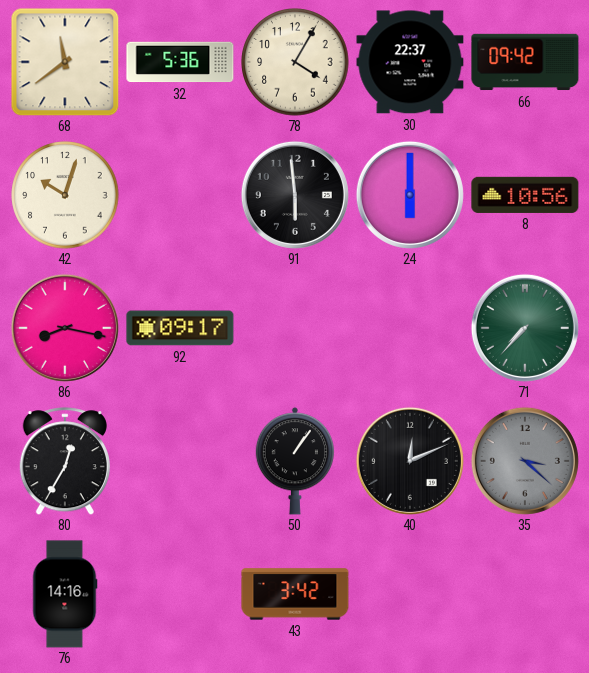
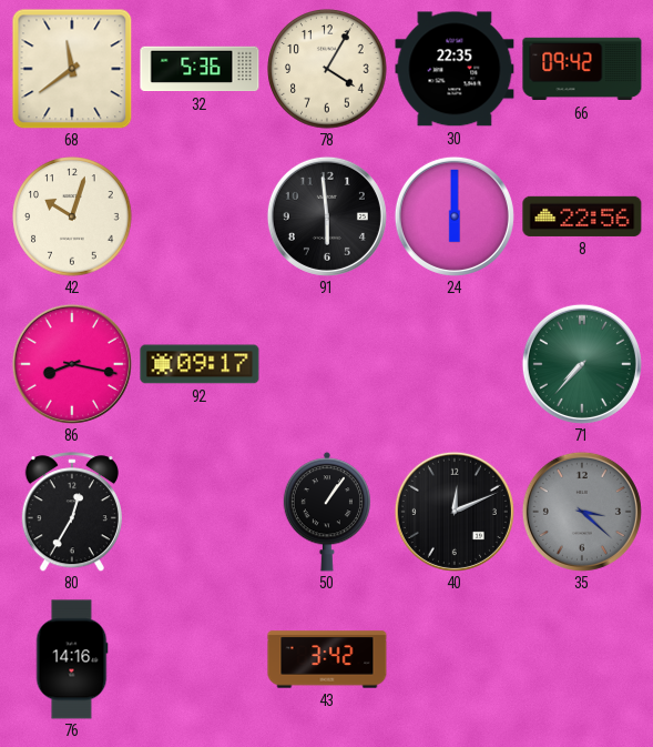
30: 22:37 -> 22:35
8: 10:56 -> 22:56
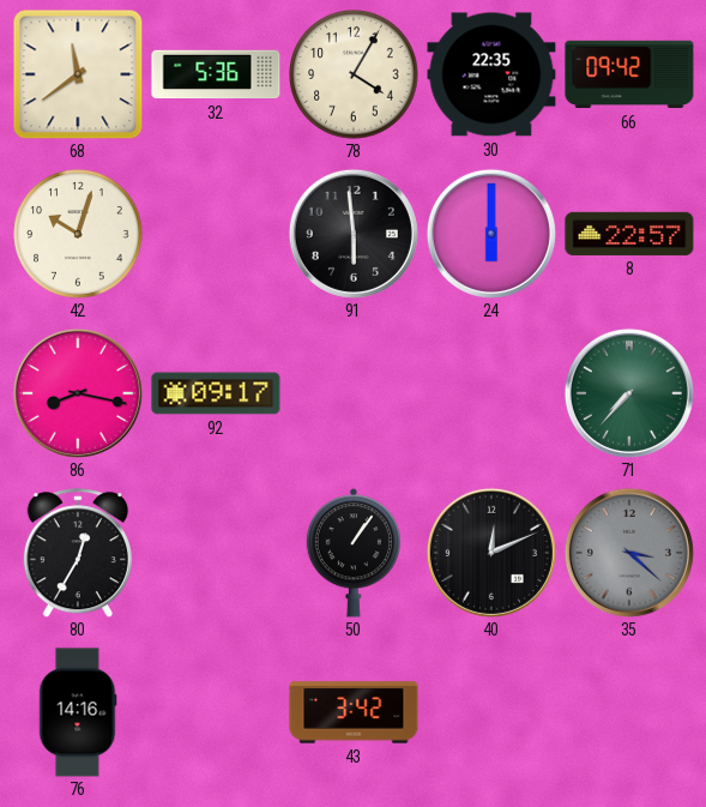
8: 22:56 -> 22:57
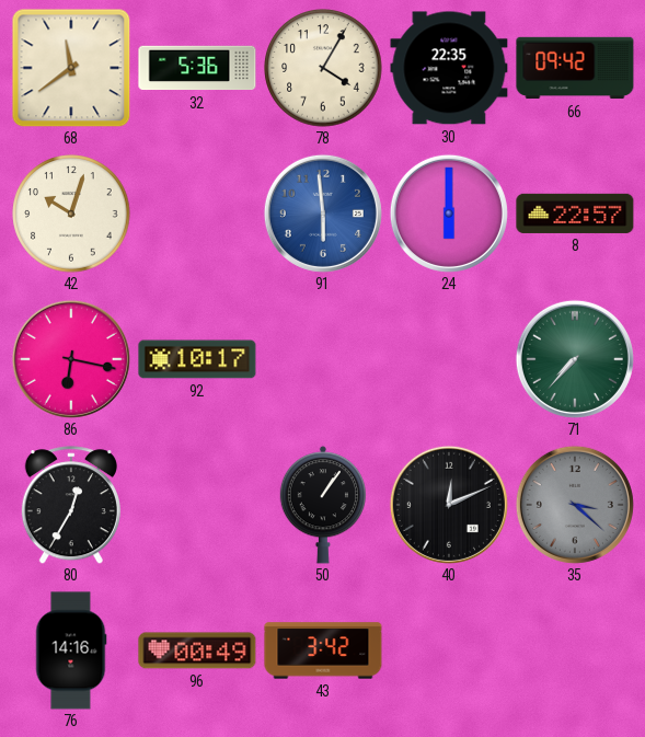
91 dial: black -> blue
86: 8:17 -> 6:17
92: 09:17 -> 10:17
96: none -> 00:49
